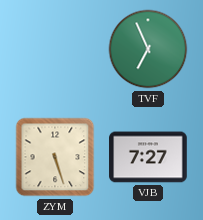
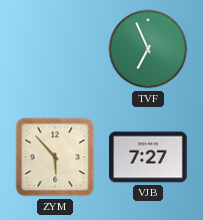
ZYM: 5:27 -> 5:53
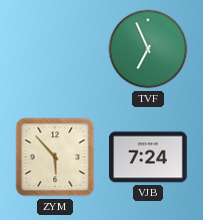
VJB: 7:27 -> 7:24
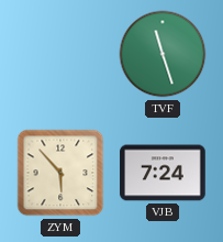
TVF: 6:56 -> 11:27
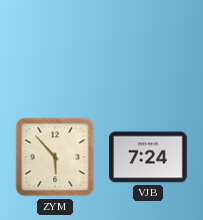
TVF: 11:27 -> none
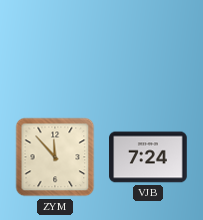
ZYM: 5:53 -> 11:53
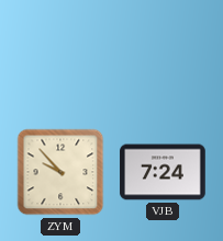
ZYM: 11:53 -> 9:53
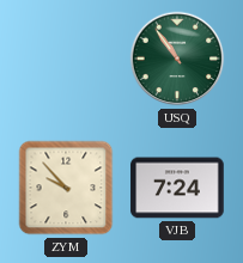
USQ: none -> 10:54
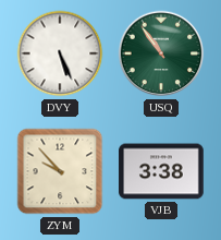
DVY: none -> 5:26
VJB: 7:24 -> 3:38
